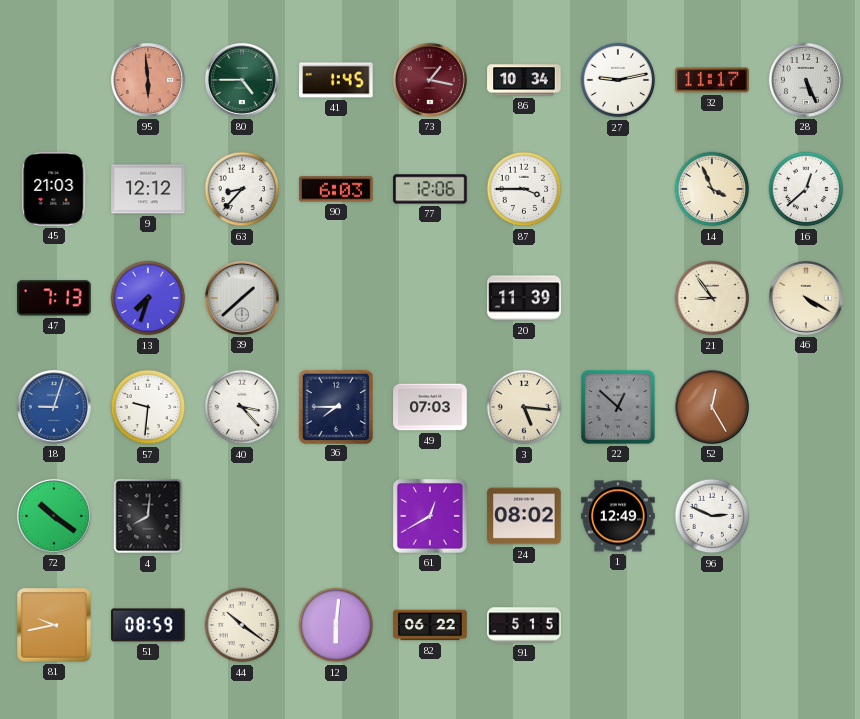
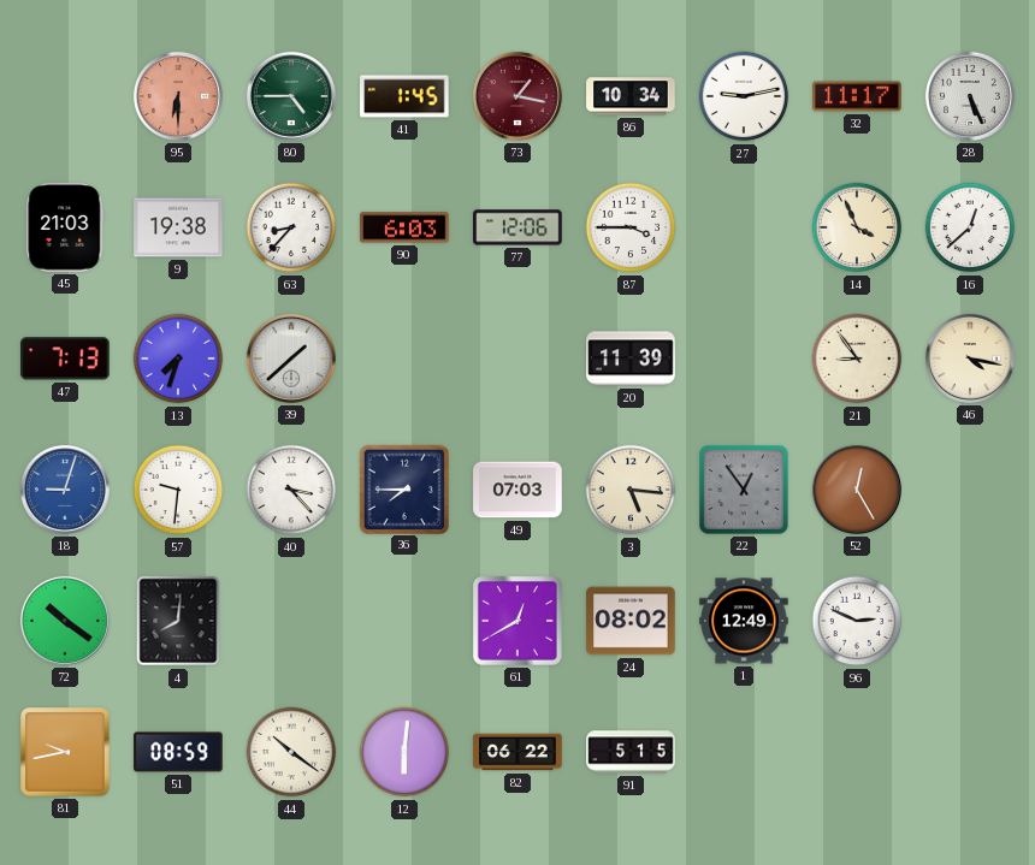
95: 5:59 -> 6:30
9: 12:12 -> 19:38
46: 4:20 -> 4:17
22: 12:52 -> 12:54
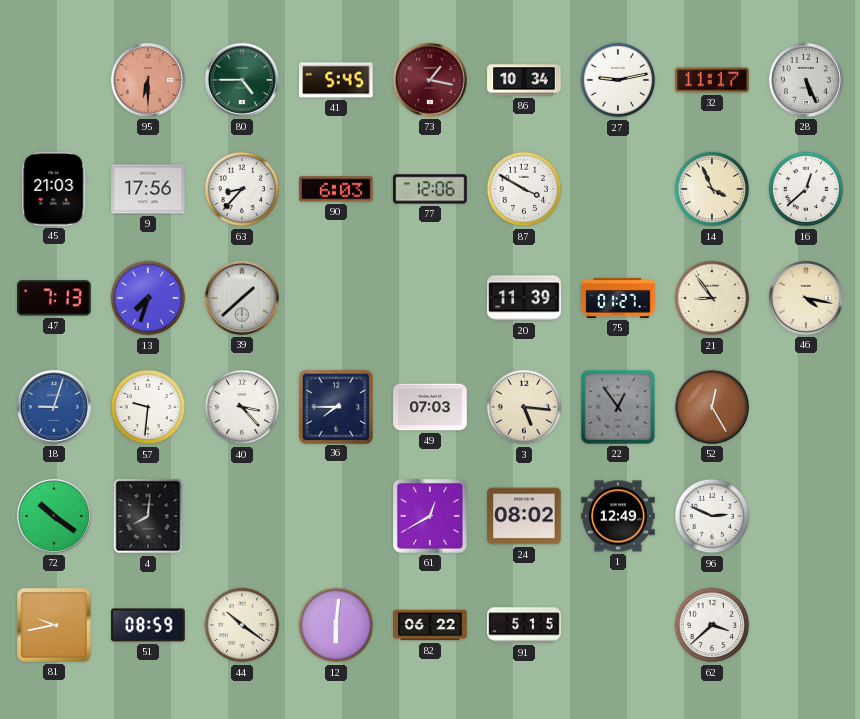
41: 1:45 -> 5:45
9: 19:38 -> 17:56
87: 3:45 -> 3:50
75: none -> 01:27
62: none -> 3:38
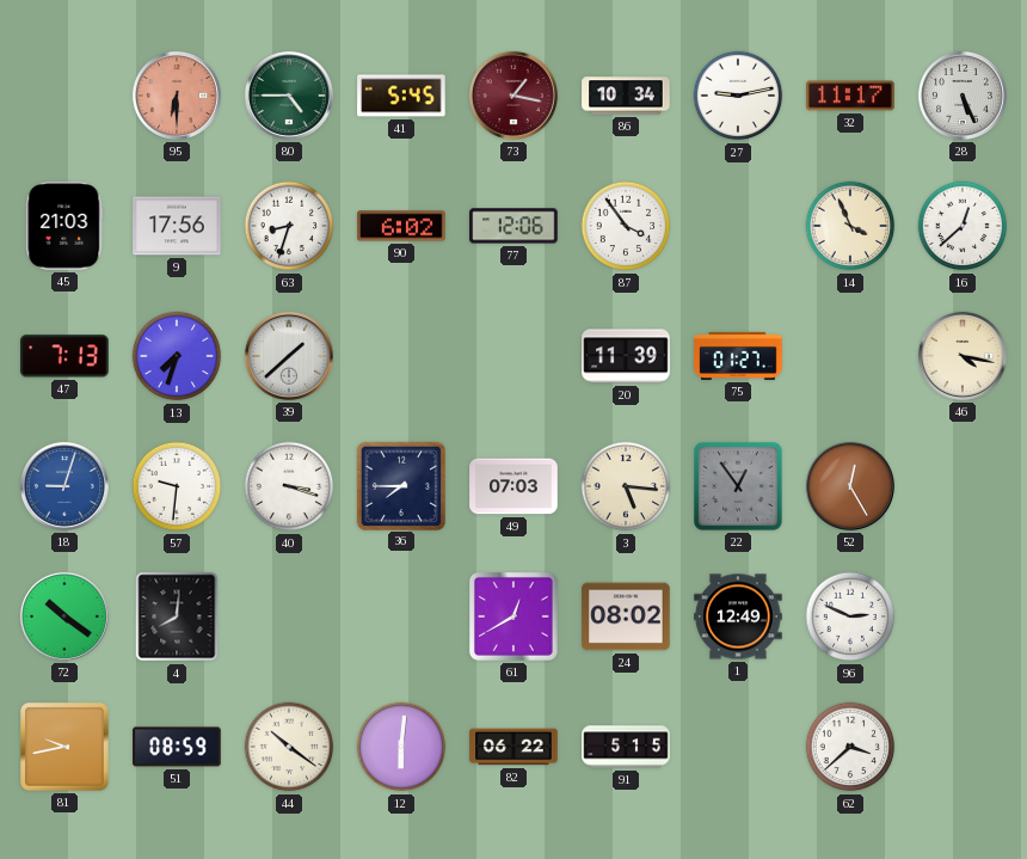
63: 8:37 -> 8:33
90: 6:03 -> 6:02
87: 3:50 -> 3:54
21: 8:54 -> none
40: 3:23 -> 3:18
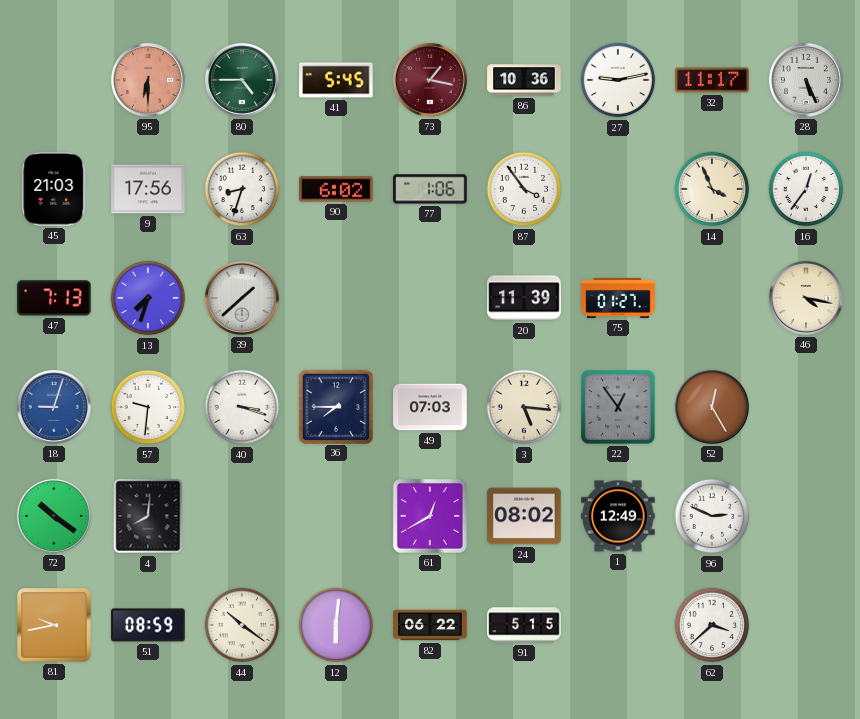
86: 10:34 -> 10:36
77: 12:06 -> 1:06
16: 12:38 -> 12:36
